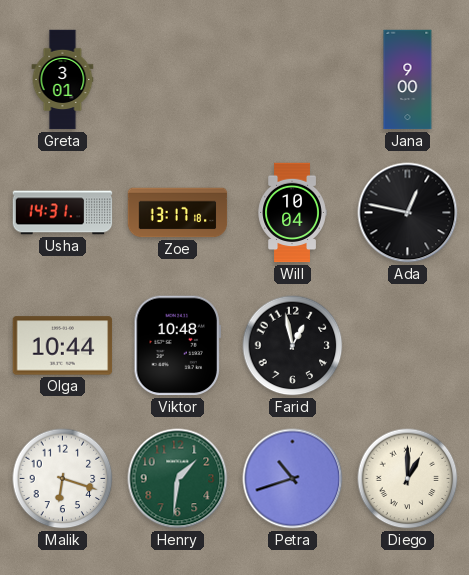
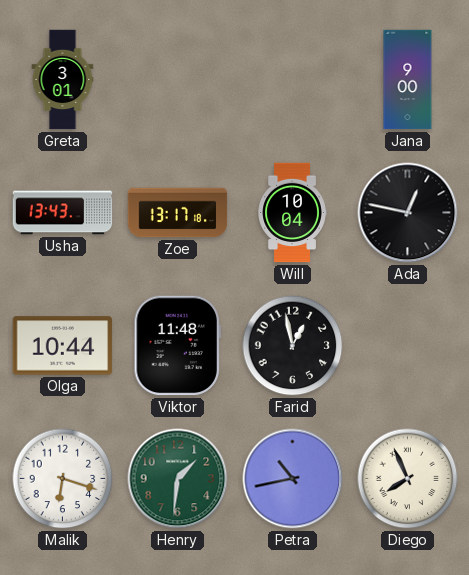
Usha: 14:31 -> 13:43
Viktor: 10:48 -> 11:48
Petra: 10:42 -> 10:43
Diego: 1:00 -> 7:56
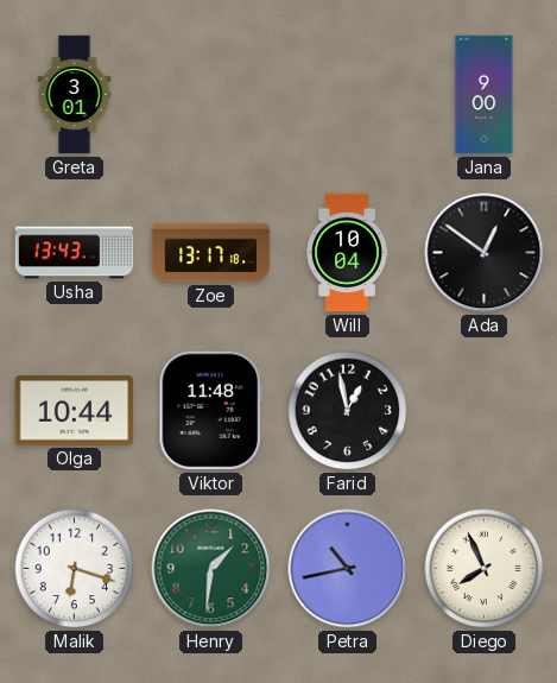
Ada: 12:47 -> 12:51
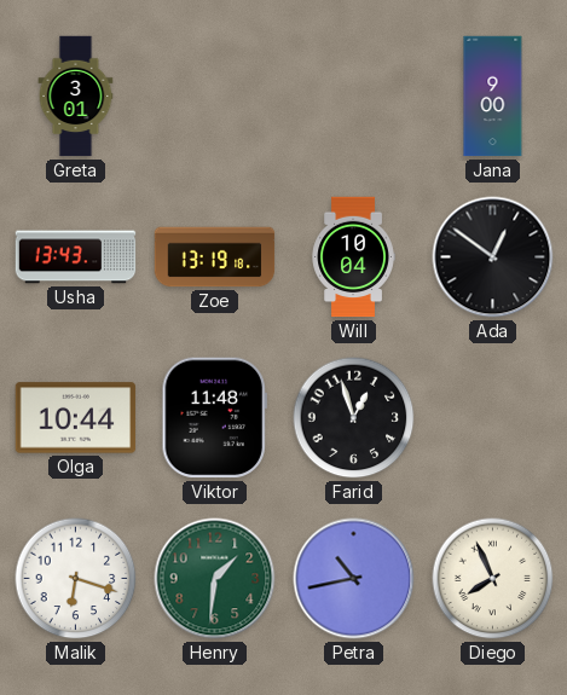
Zoe: 13:17 -> 13:19
Farid: 12:58 -> 12:57
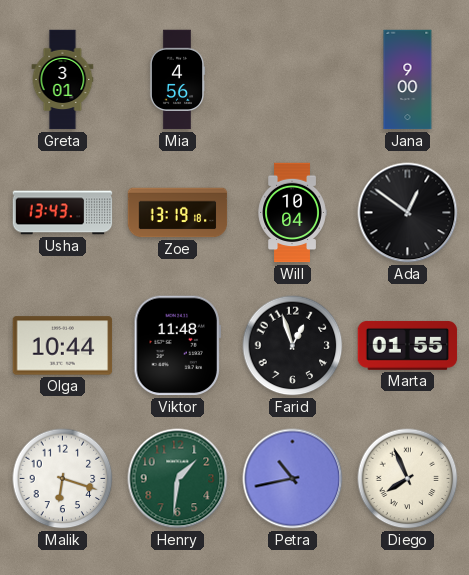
Mia: none -> 4:56
Marta: none -> 01:55
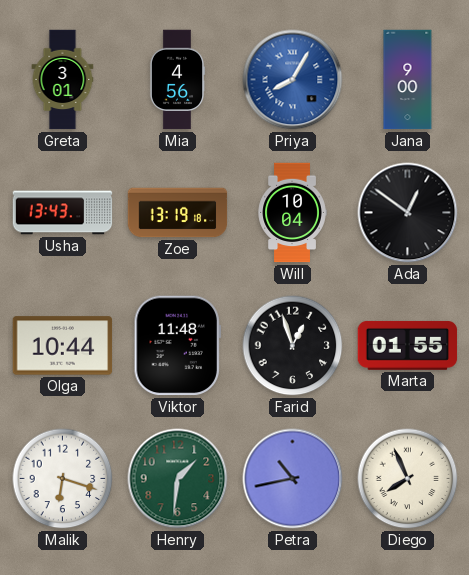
Priya: none -> 8:05
